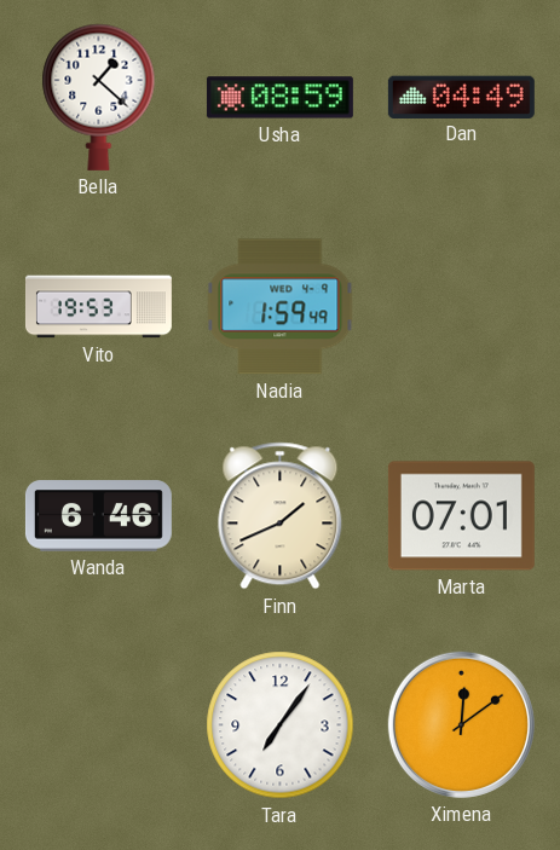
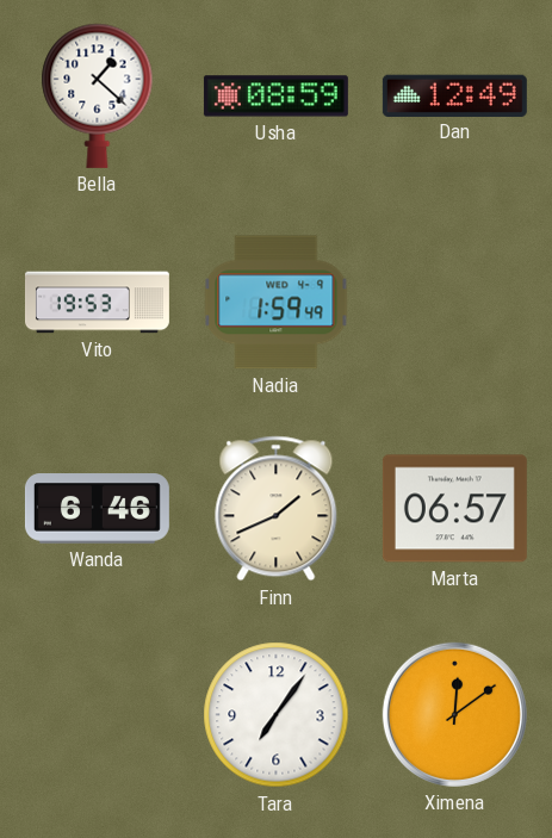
Dan: 04:49 -> 12:49
Marta: 07:01 -> 06:57
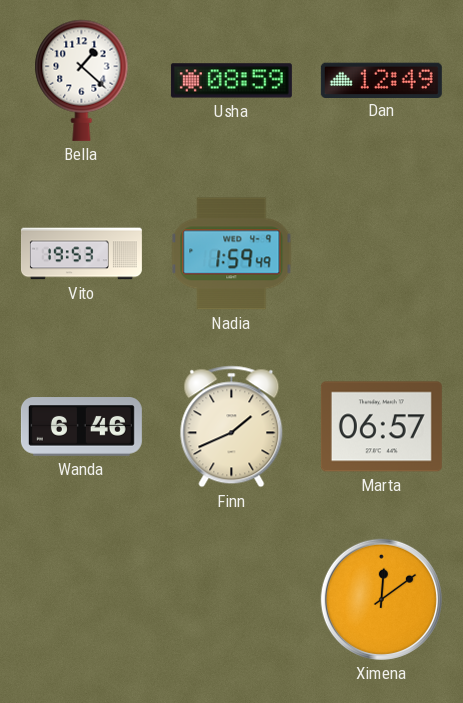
Tara: 7:06 -> none
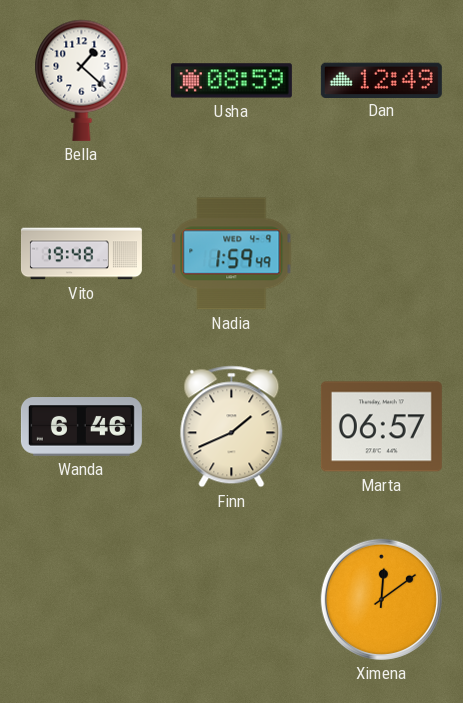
Vito: 19:53 -> 19:48
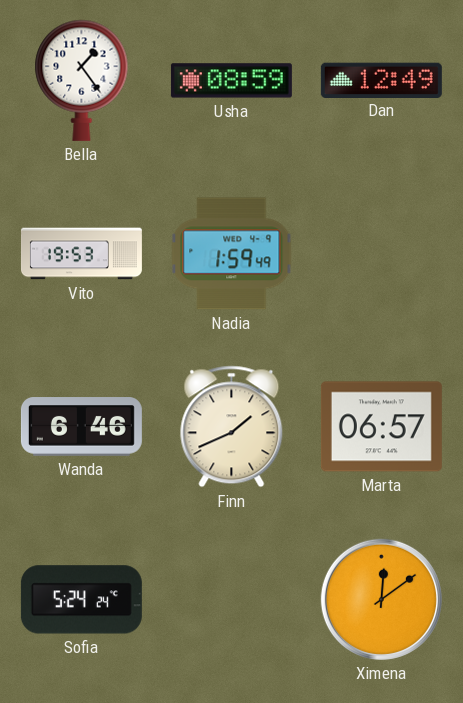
Bella: 1:22 -> 1:24
Vito: 19:48 -> 19:53
Sofia: none -> 5:24
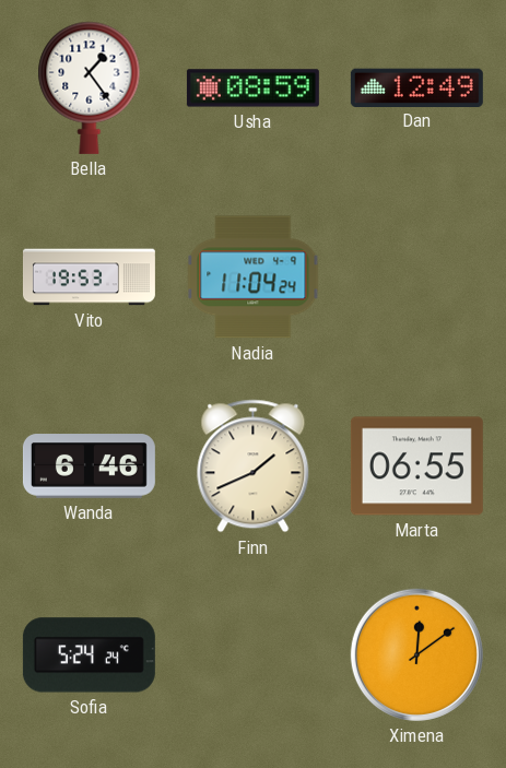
Nadia: 1:59 -> 11:04
Marta: 06:57 -> 06:55
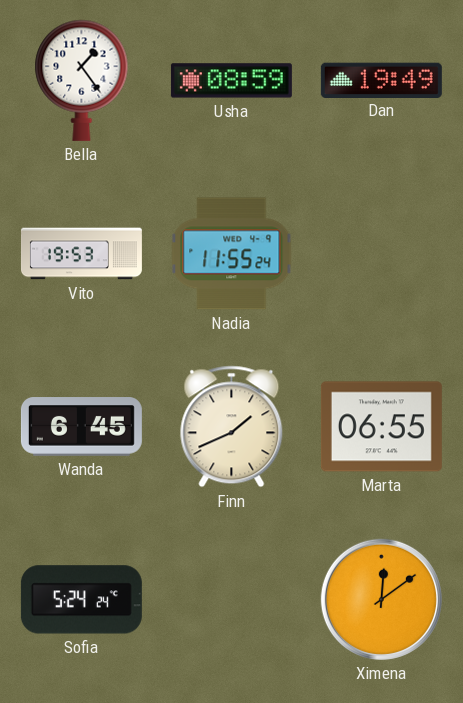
Dan: 12:49 -> 19:49
Nadia: 11:04 -> 11:55
Wanda: 6:46 -> 6:45
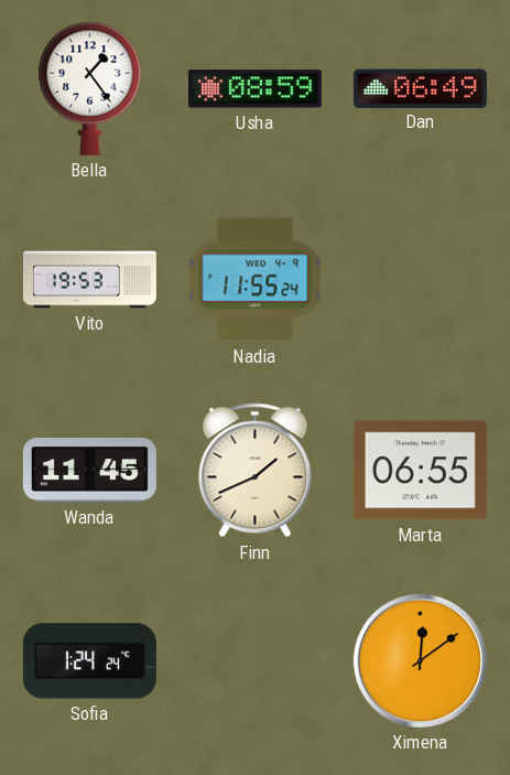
Dan: 19:49 -> 06:49
Wanda: 6:45 -> 11:45
Sofia: 5:24 -> 1:24
